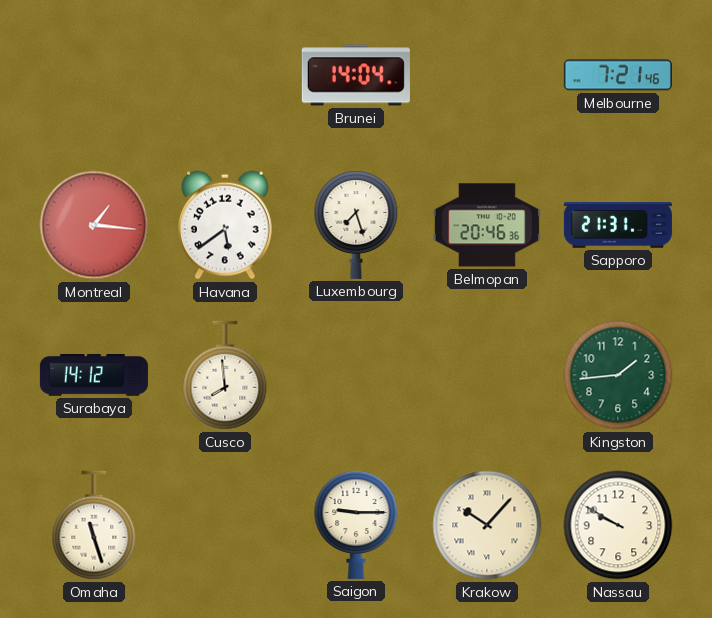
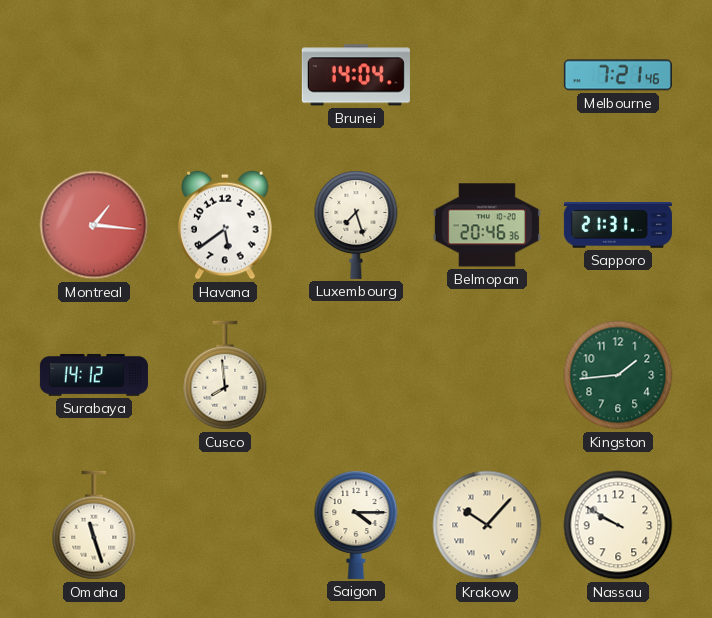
Saigon: 9:15 -> 4:15
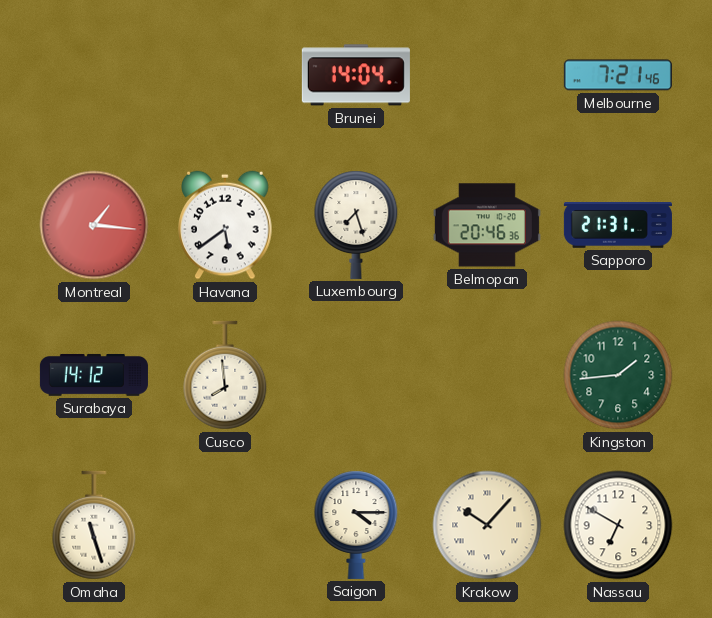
Nassau: 9:50 -> 6:50
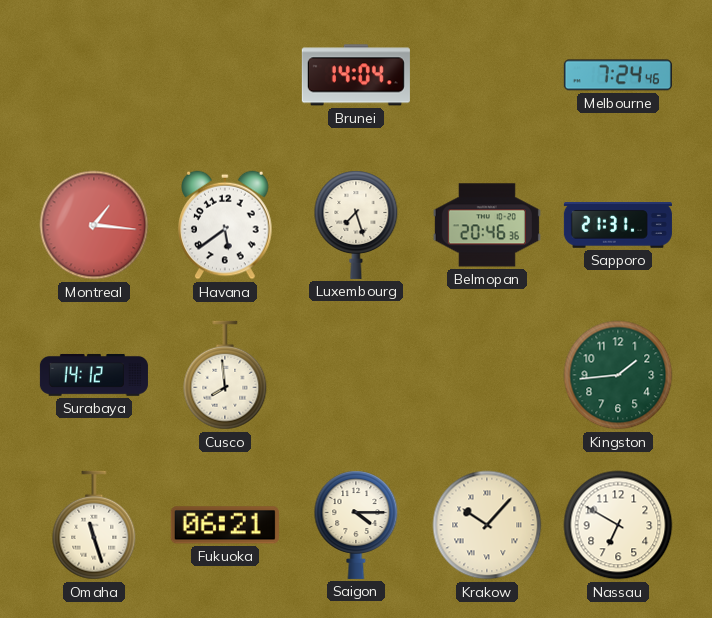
Melbourne: 7:21 -> 7:24
Fukuoka: none -> 06:21
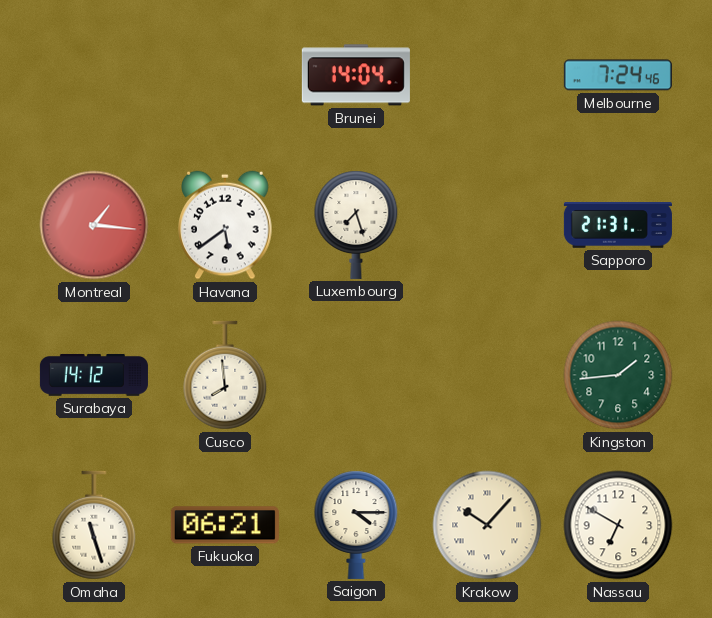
Belmopan: 20:46 -> none
